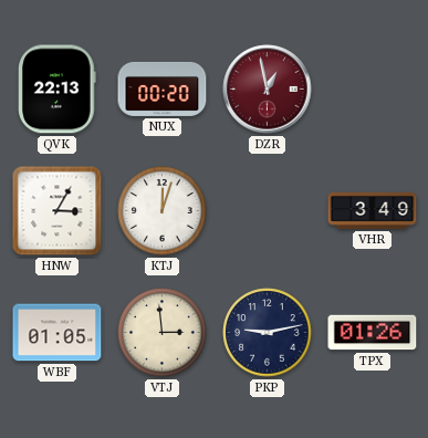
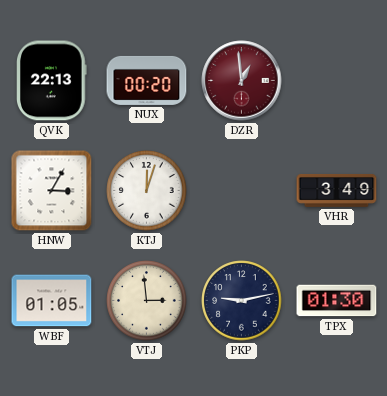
DZR: 12:58 -> 12:59
TPX: 01:26 -> 01:30
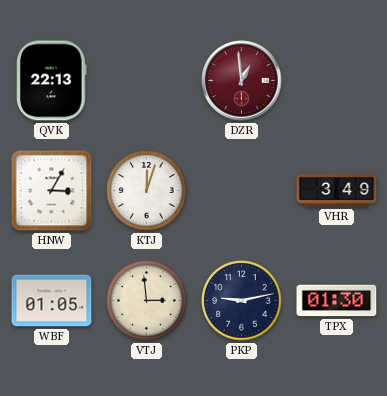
NUX: 00:20 -> none
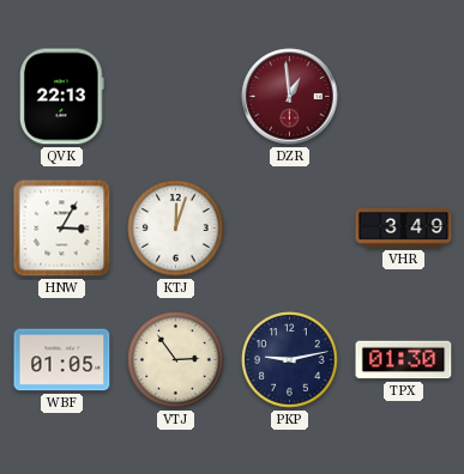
VTJ: 2:59 -> 2:54
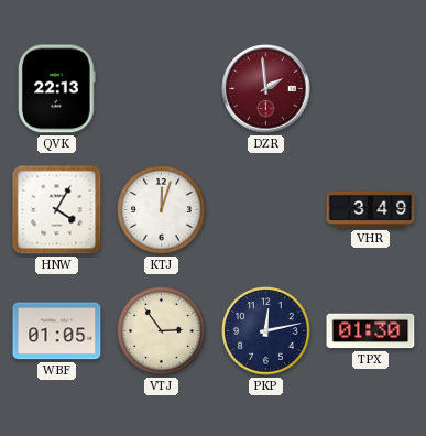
DZR: 12:59 -> 1:59
HNW: 3:05 -> 4:05
PKP: 9:13 -> 12:13
